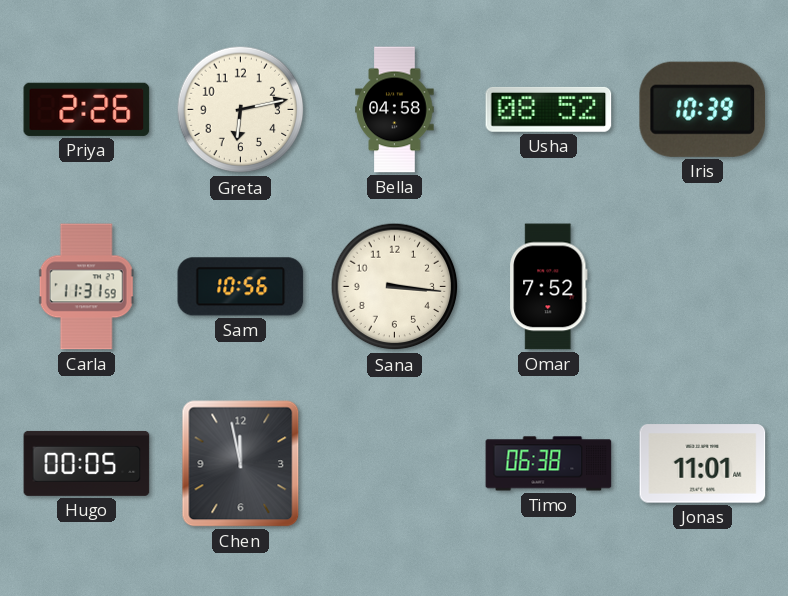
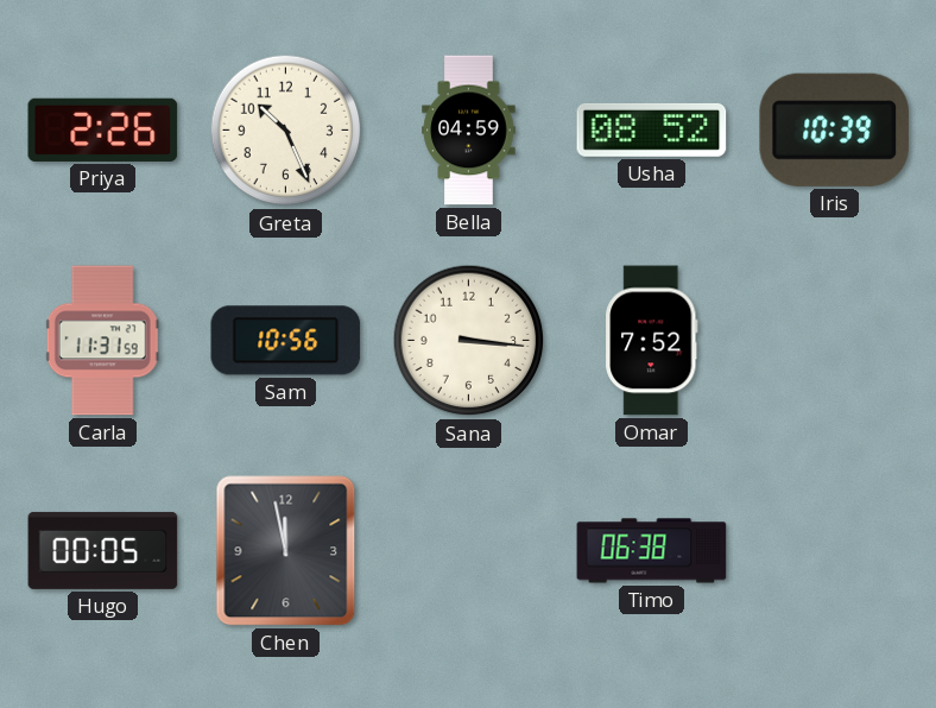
Greta: 6:13 -> 10:26
Bella: 04:58 -> 04:59
Jonas: 11:01 -> none
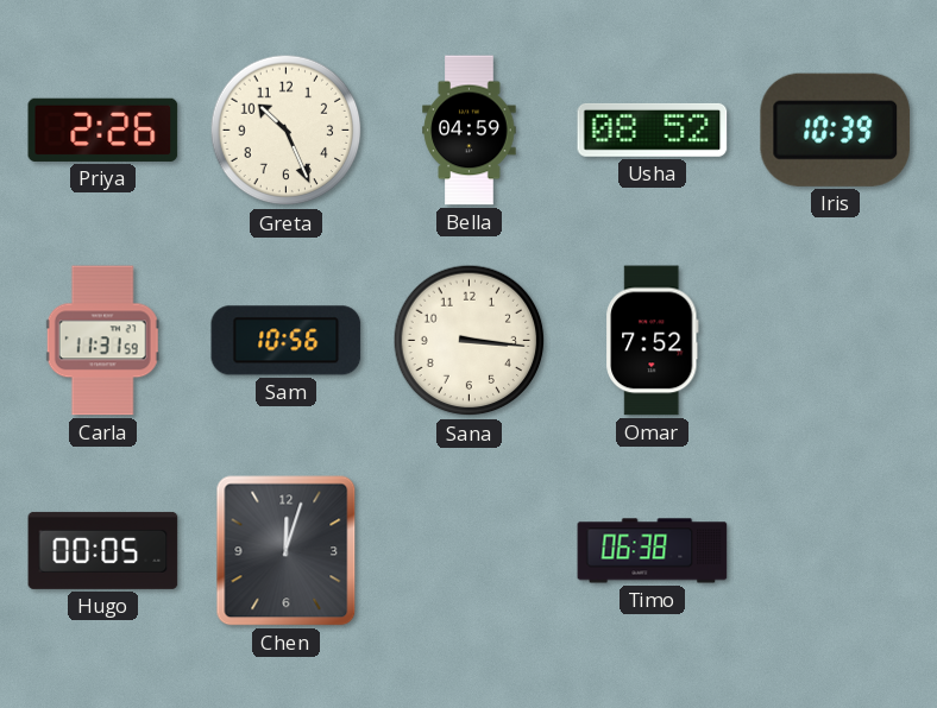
Chen: 11:58 -> 12:03
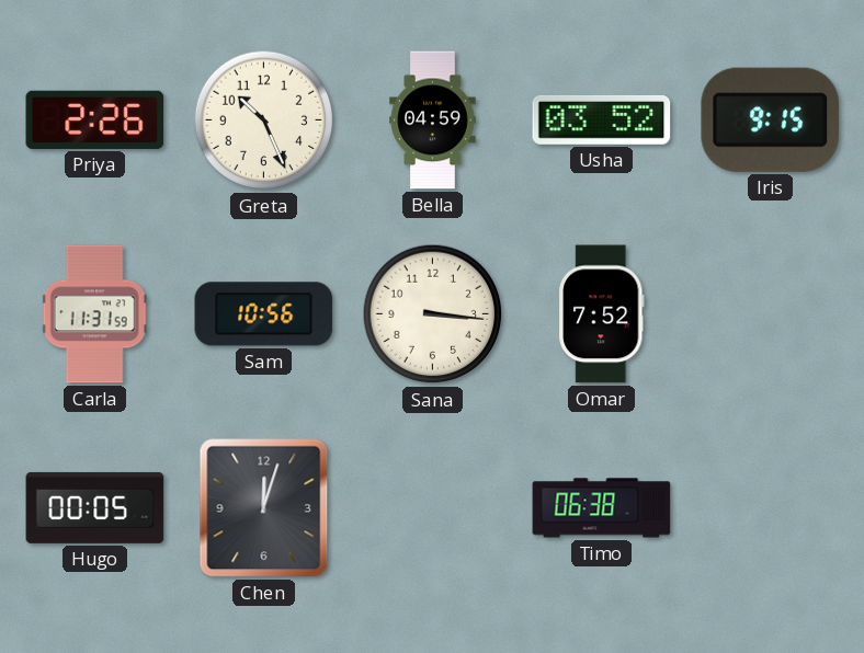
Usha: 08:52 -> 03:52
Iris: 10:39 -> 9:15
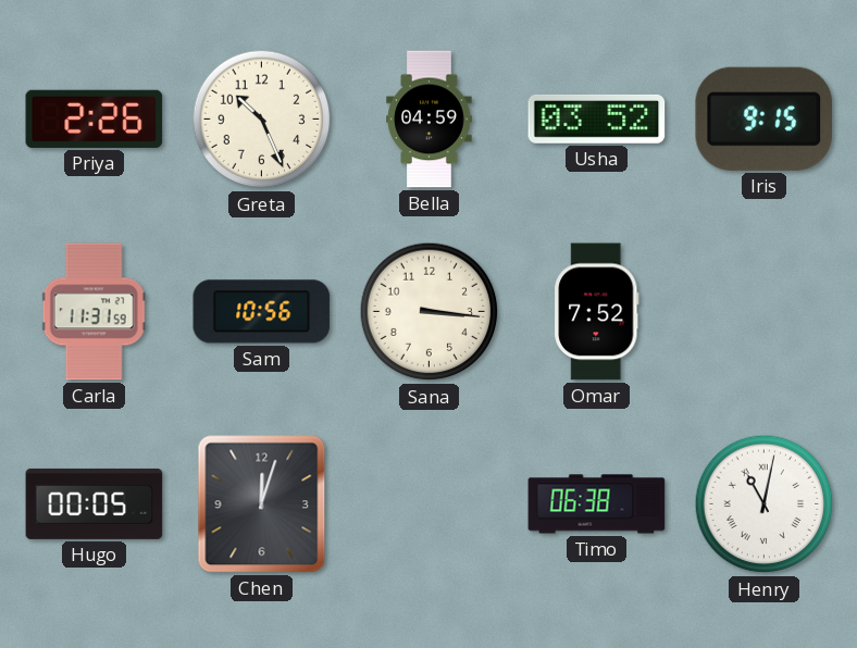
Henry: none -> 11:02
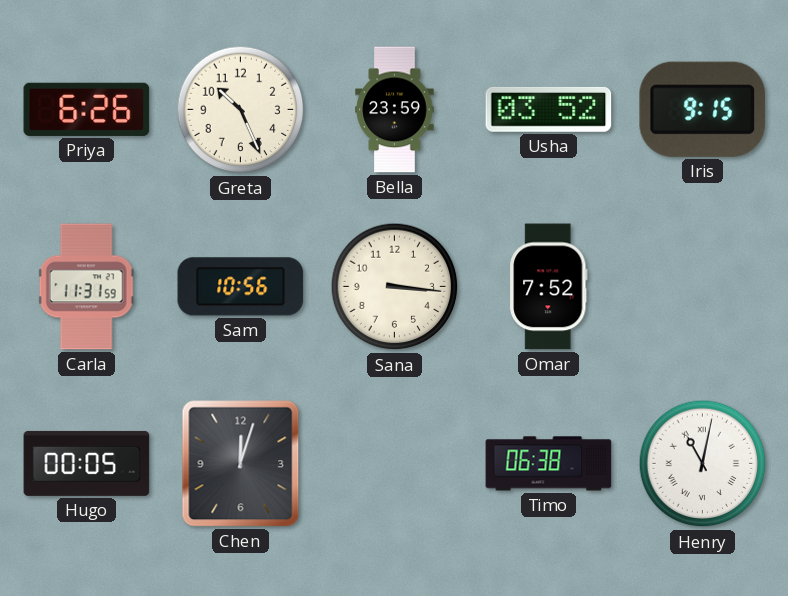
Priya: 2:26 -> 6:26
Bella: 04:59 -> 23:59
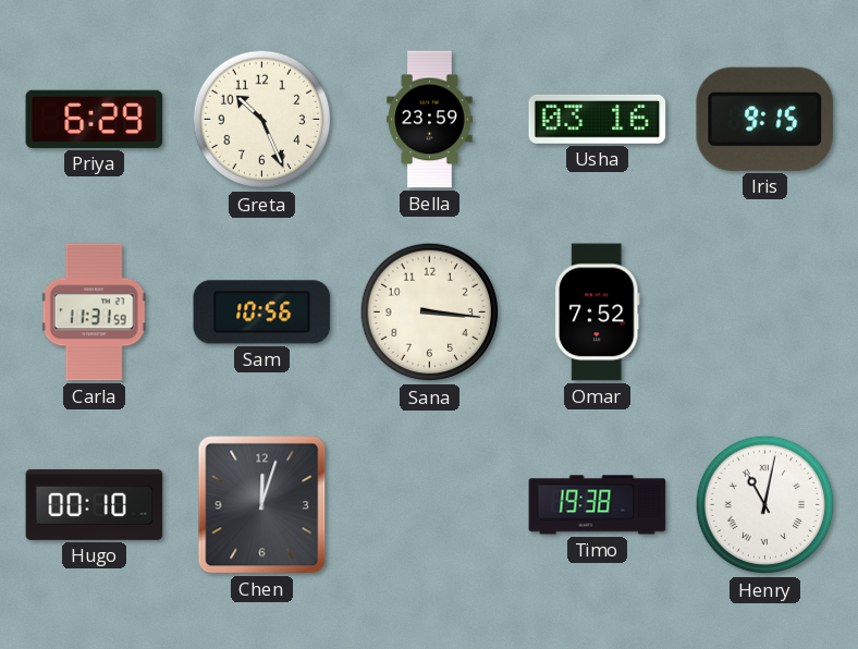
Priya: 6:26 -> 6:29
Usha: 03:52 -> 03:16
Hugo: 00:05 -> 00:10
Timo: 06:38 -> 19:38
